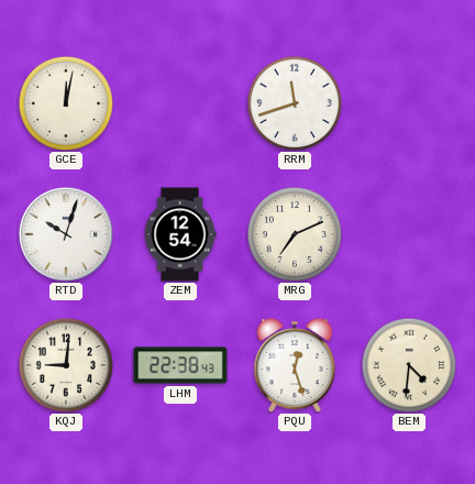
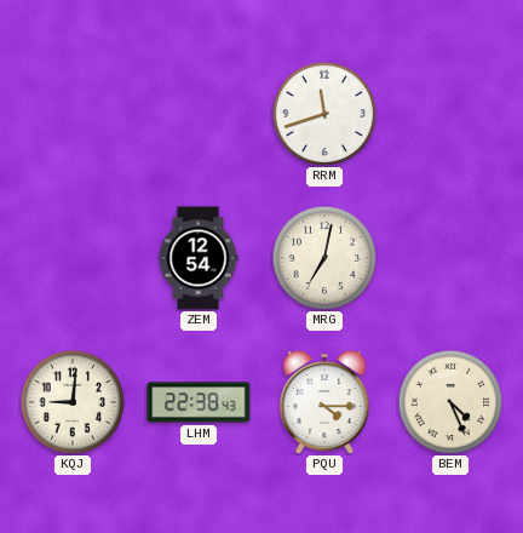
GCE: 12:02 -> none
RTD: 10:03 -> none
MRG: 7:11 -> 7:02
PQU: 12:27 -> 4:15
BEM: 4:31 -> 4:26
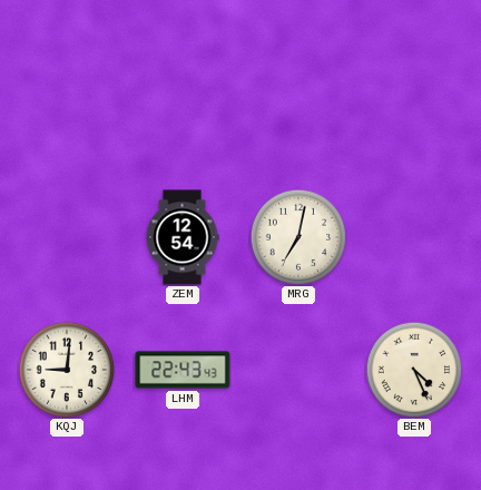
RRM: 11:42 -> none
LHM: 22:38 -> 22:43
PQU: 4:15 -> none
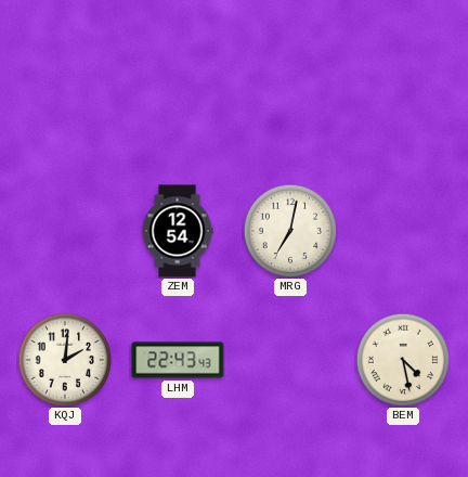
KQJ: 9:01 -> 2:01
BEM: 4:26 -> 4:28
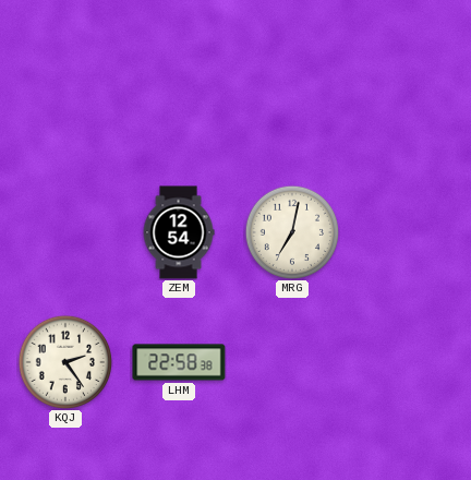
KQJ: 2:01 -> 2:24
LHM: 22:43 -> 22:58
BEM: 4:28 -> none
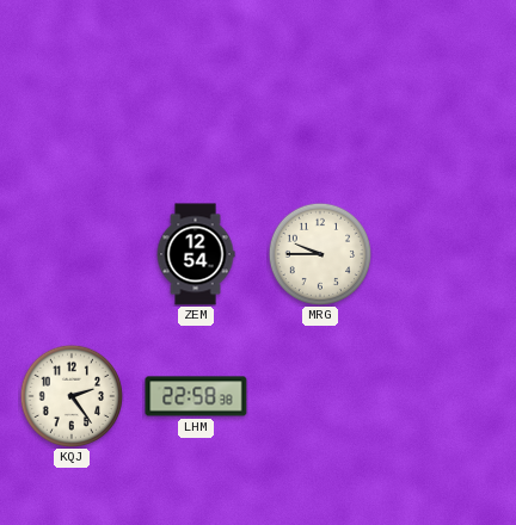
MRG: 7:02 -> 9:45
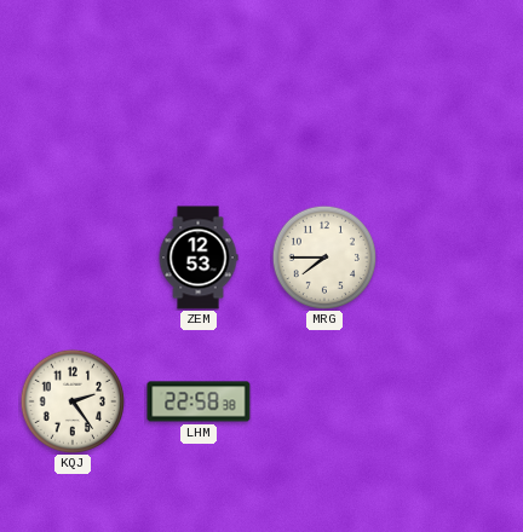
ZEM: 12:54 -> 12:53
MRG: 9:45 -> 7:45
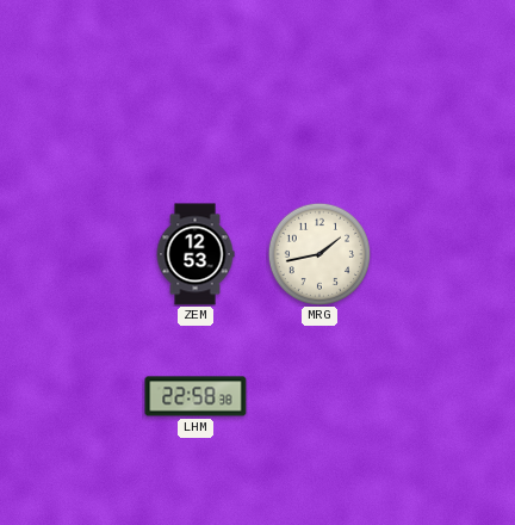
MRG: 7:45 -> 1:43
KQJ: 2:24 -> none
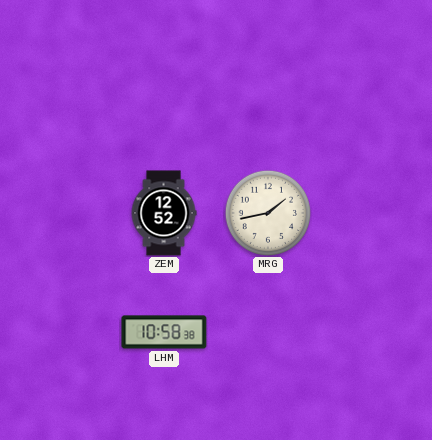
ZEM: 12:53 -> 12:52
LHM: 22:58 -> 10:58
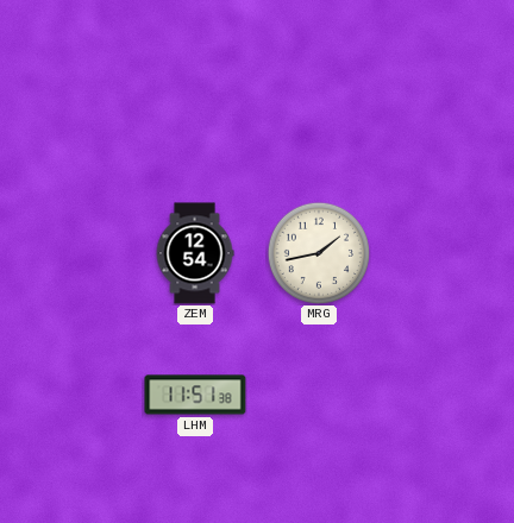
ZEM: 12:52 -> 12:54
LHM: 10:58 -> 11:51
